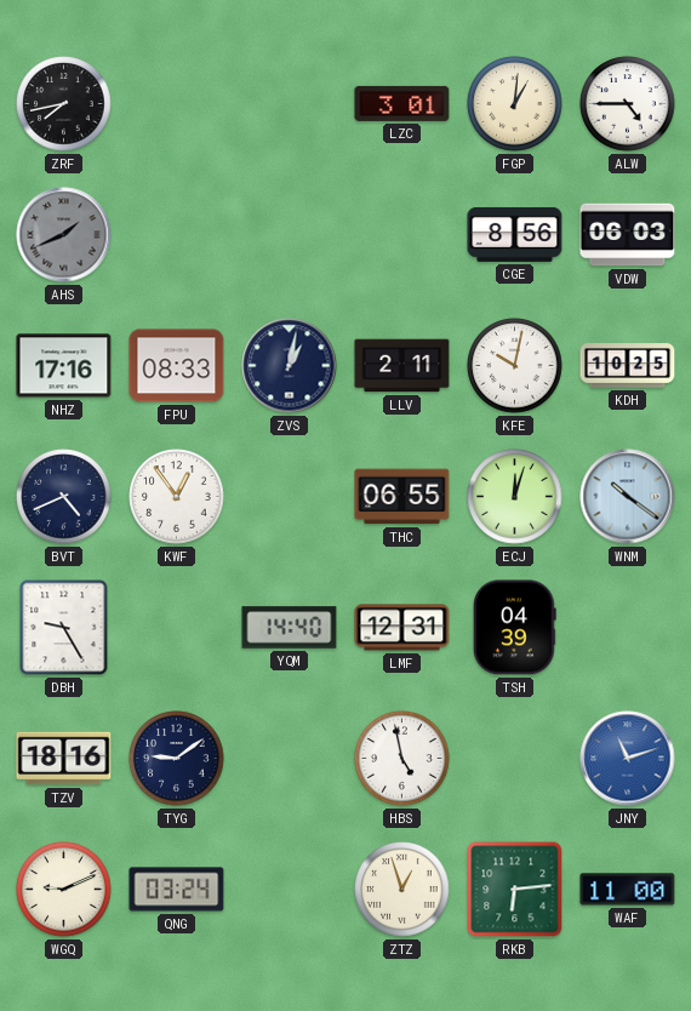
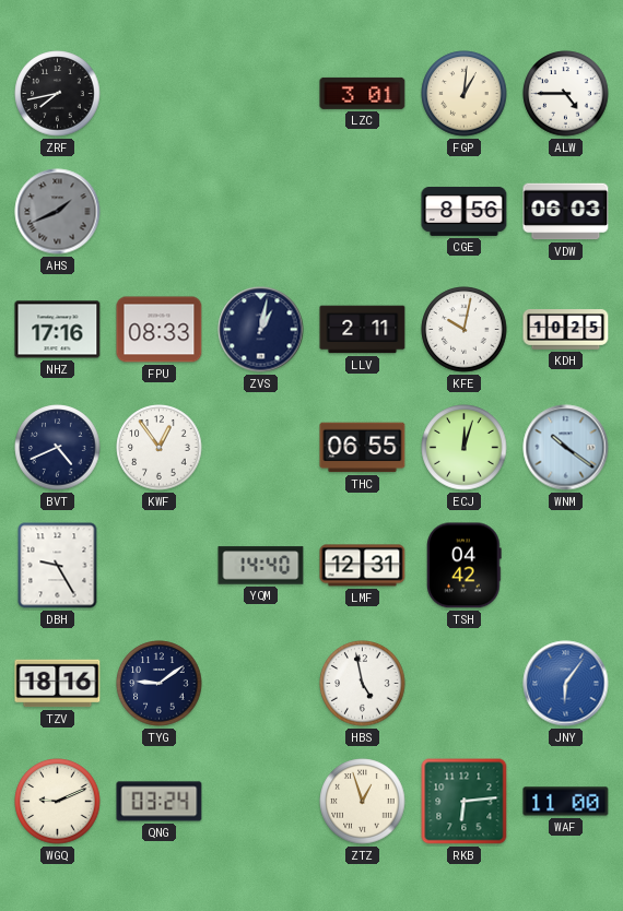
TSH: 04:39 -> 04:42
JNY: 11:12 -> 6:06
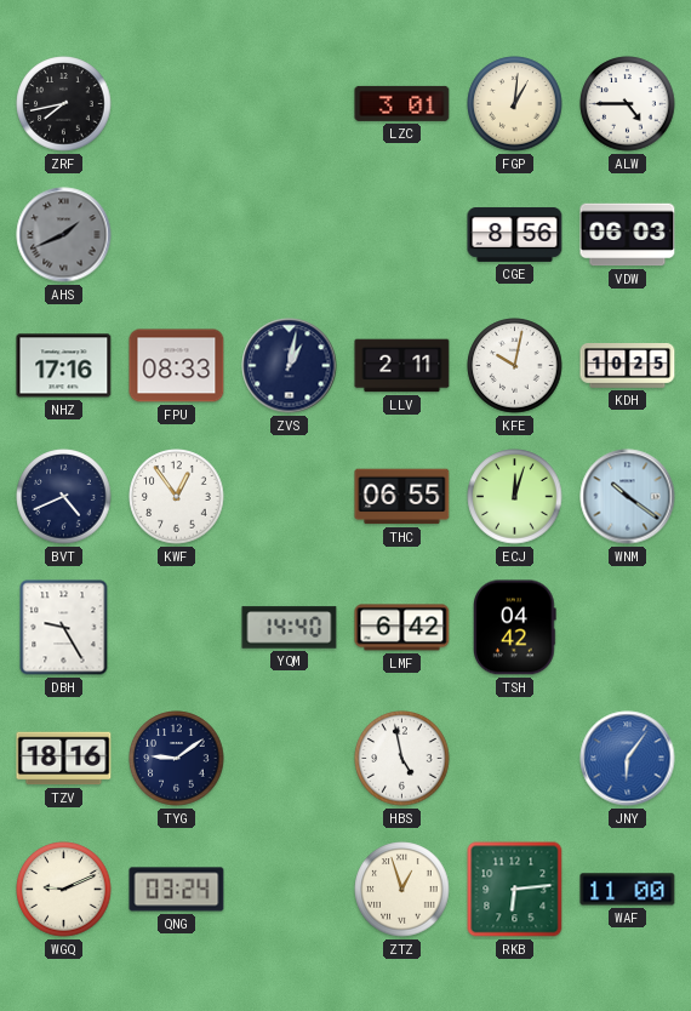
LMF: 12:31 -> 6:42
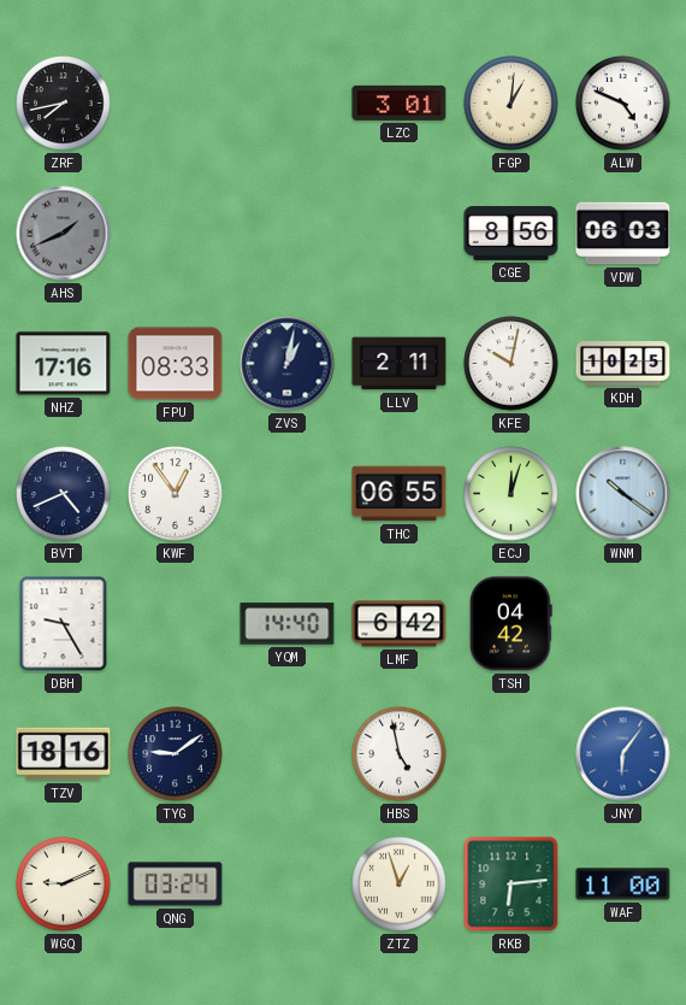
ALW: 4:45 -> 4:49
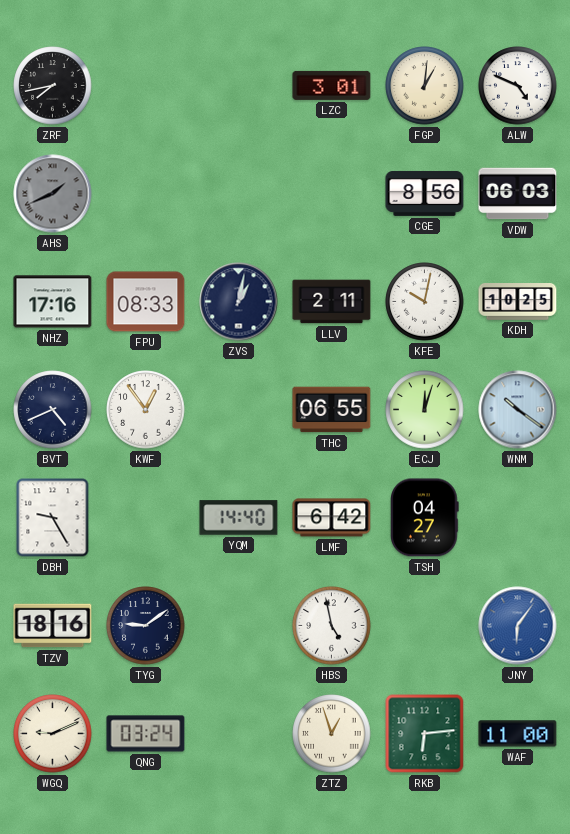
TSH: 04:42 -> 04:27
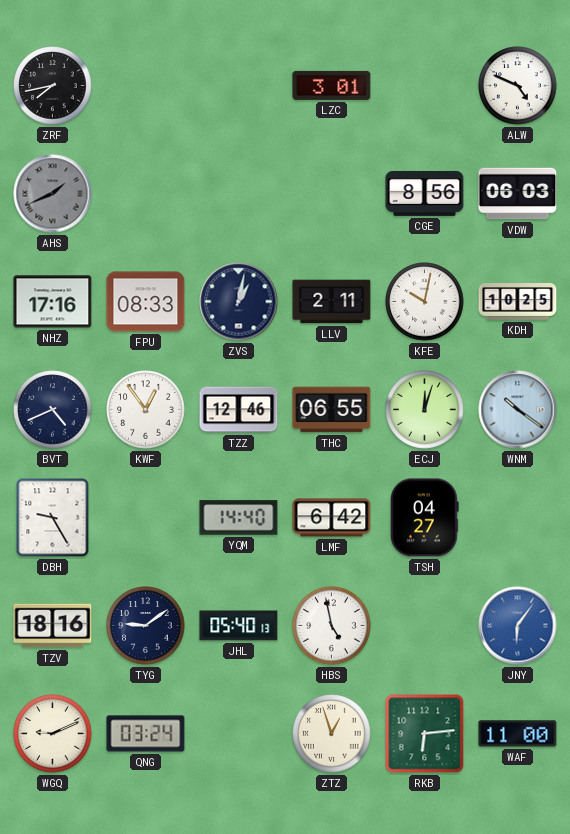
FGP: 1:01 -> none
TZZ: none -> 12:46
JHL: none -> 05:40
